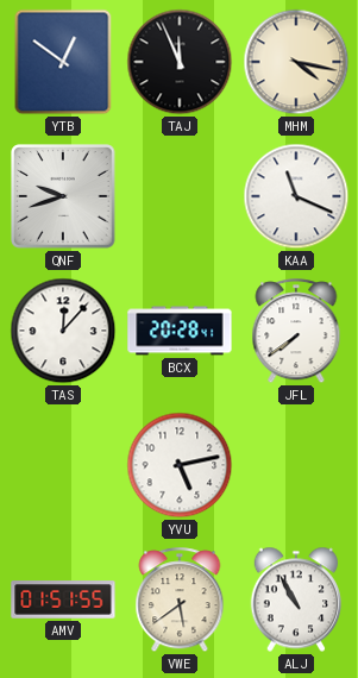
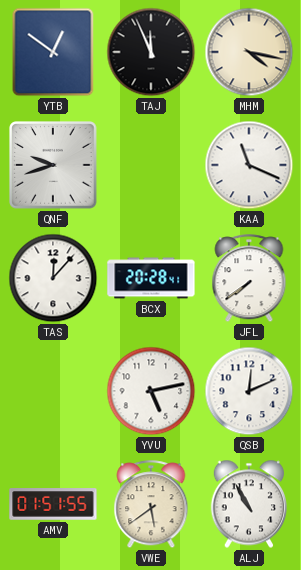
QSB: none -> 12:11
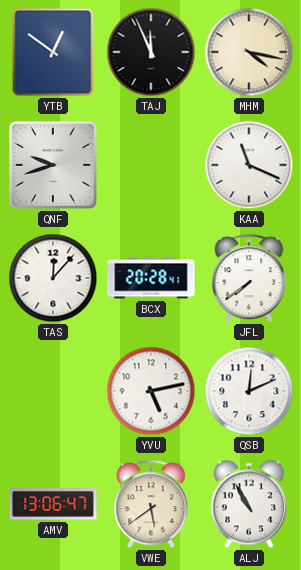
AMV: 01:51 -> 13:06
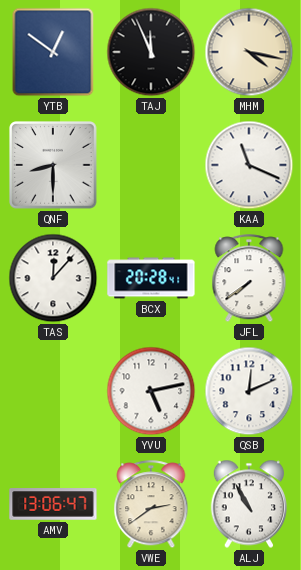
QNF: 9:42 -> 8:30
VWE: 5:39 -> 2:39
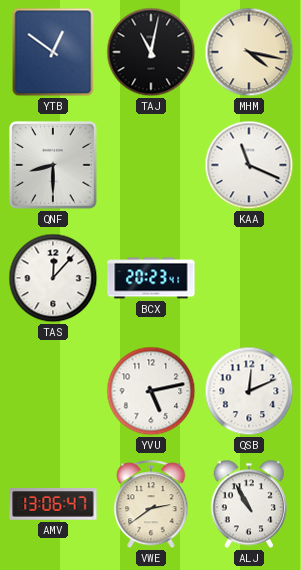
TAJ: 11:56 -> 11:02
BCX: 20:28 -> 20:23
JFL: 7:39 -> none
